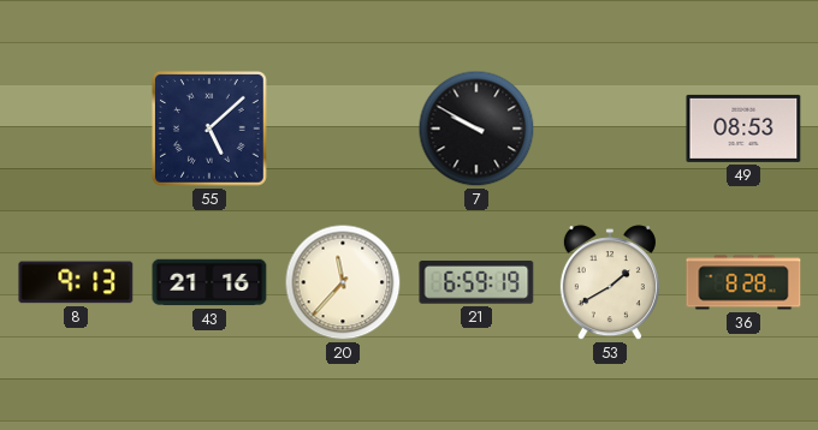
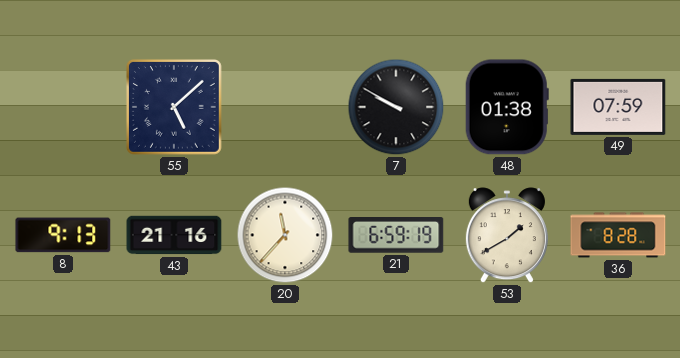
48: none -> 01:38
49: 08:53 -> 07:59
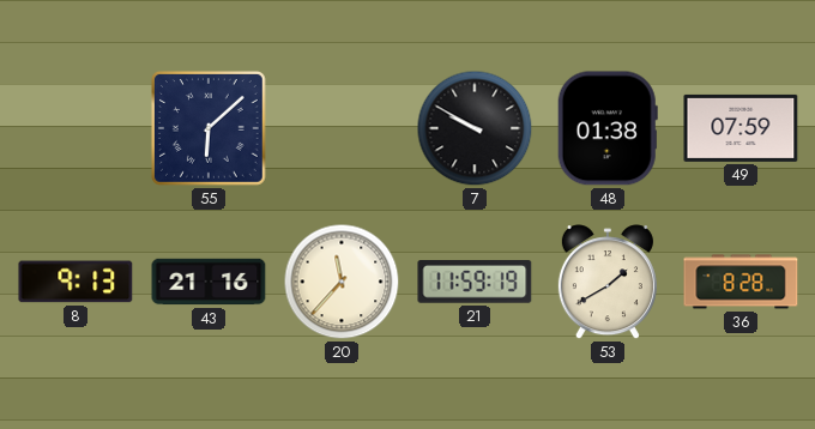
55: 5:08 -> 6:08
21: 6:59 -> 11:59
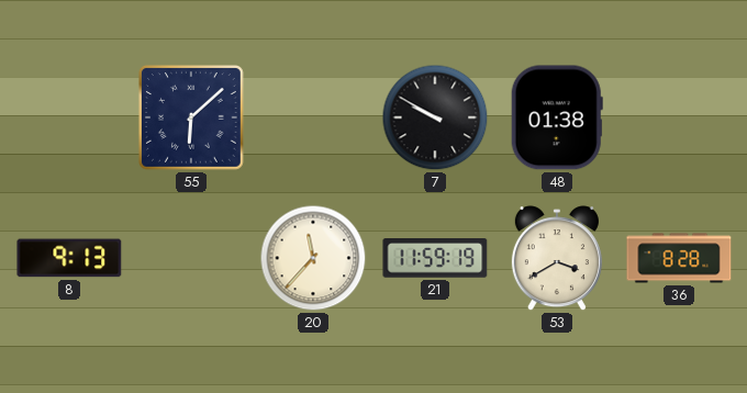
49: 07:59 -> none
43: 21:16 -> none
53: 1:40 -> 3:40
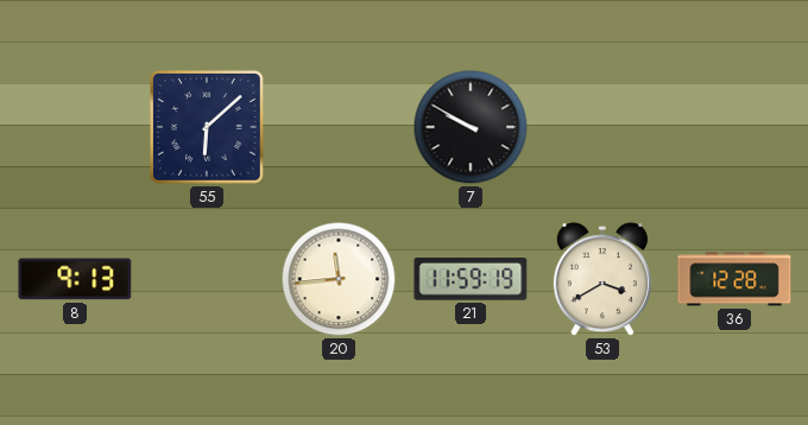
48: 01:38 -> none
20: 11:37 -> 11:44
36: 8:28 -> 12:28
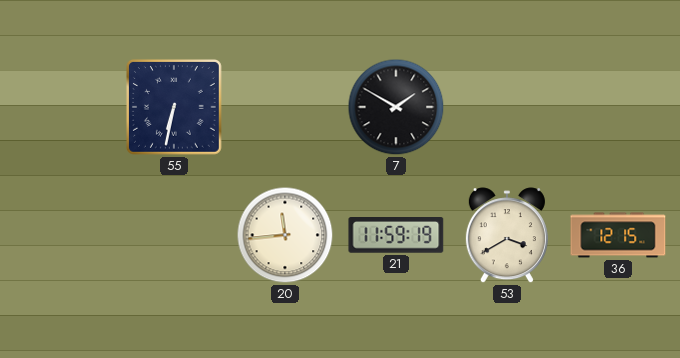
55: 6:08 -> 6:32
7: 9:50 -> 1:50
8: 9:13 -> none
36: 12:28 -> 12:15
